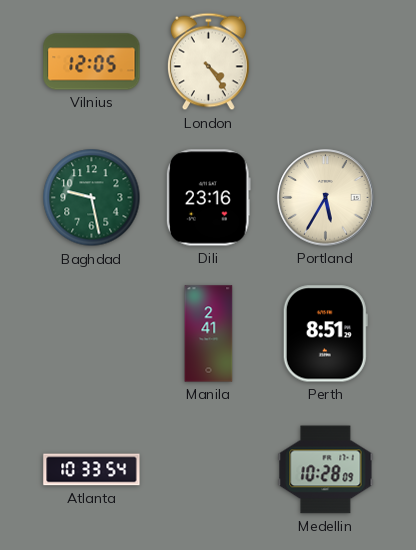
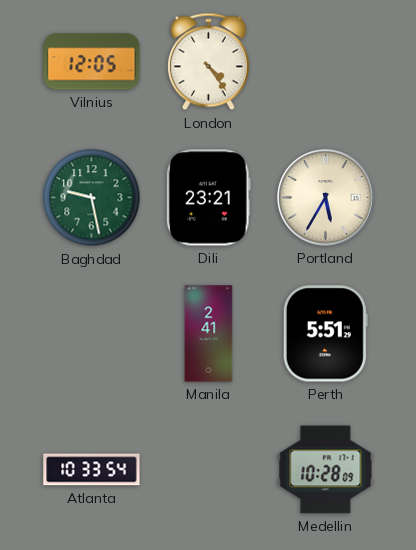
Dili: 23:16 -> 23:21
Perth: 8:51 -> 5:51
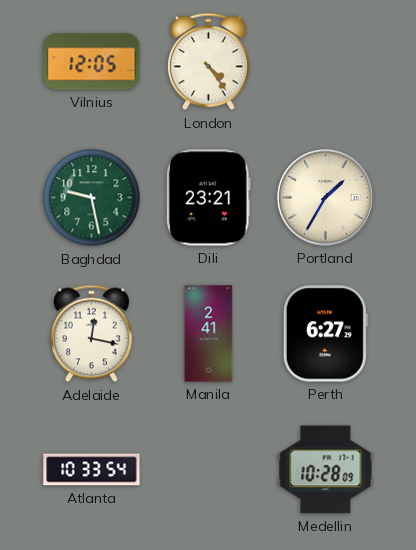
Portland: 5:35 -> 1:35
Adelaide: none -> 12:17
Perth: 5:51 -> 6:27
